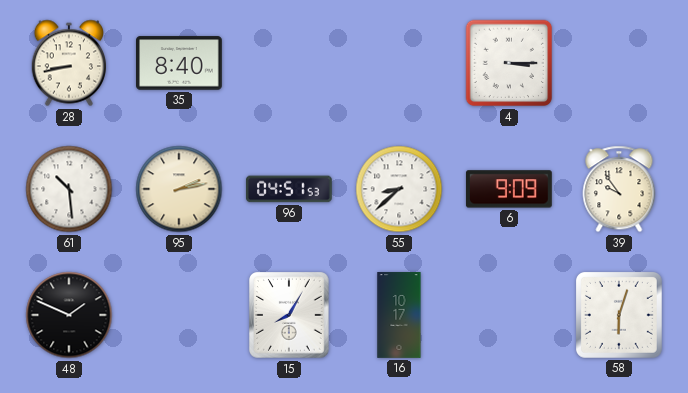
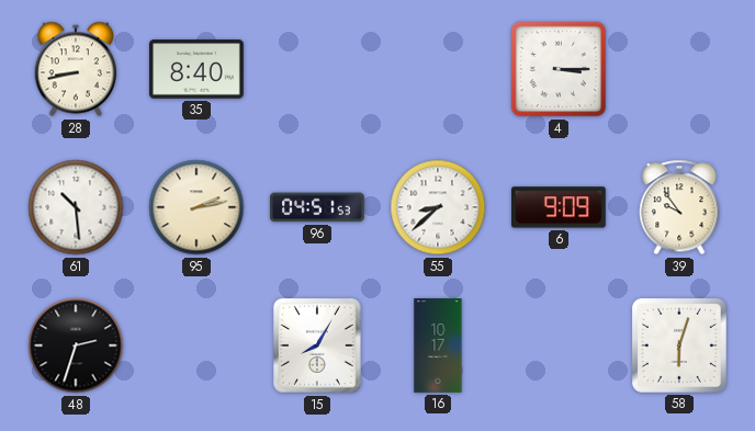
48: 1:49 -> 2:33
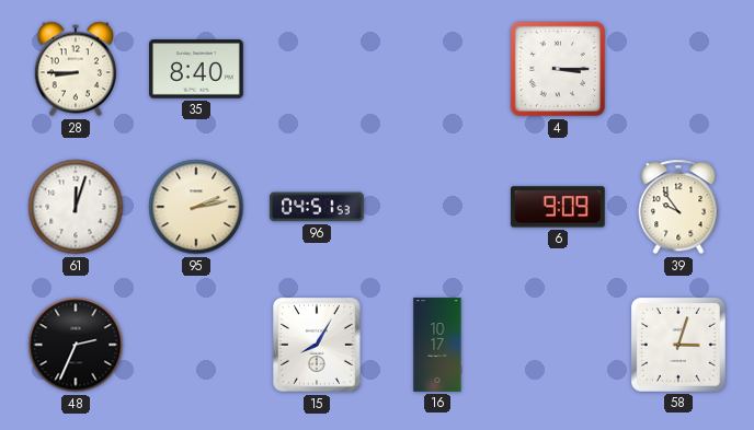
28: 8:43 -> 8:45
61: 10:29 -> 12:03
55: 8:38 -> none
48: 2:33 -> 2:34
58: 6:03 -> 3:03
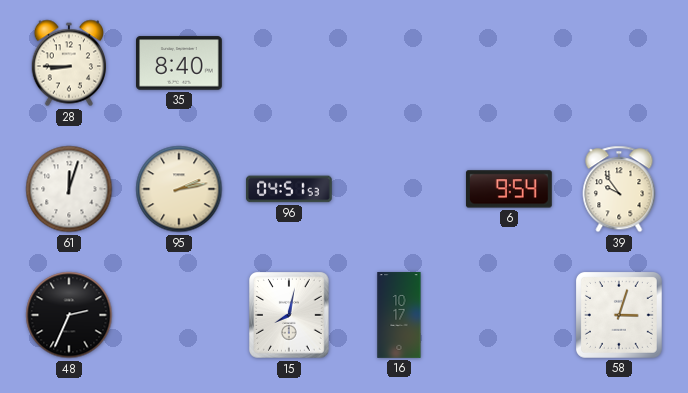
4: 3:15 -> none
6: 9:09 -> 9:54
15: 8:05 -> 8:02
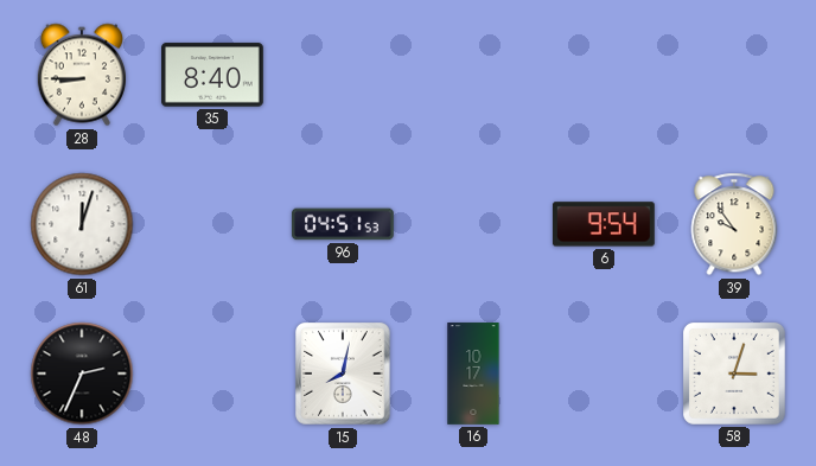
95: 2:13 -> none
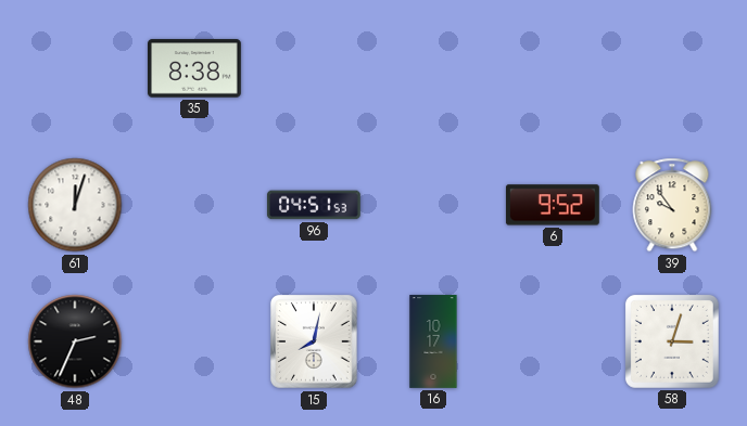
28: 8:45 -> none
35: 8:40 -> 8:38
6: 9:54 -> 9:52
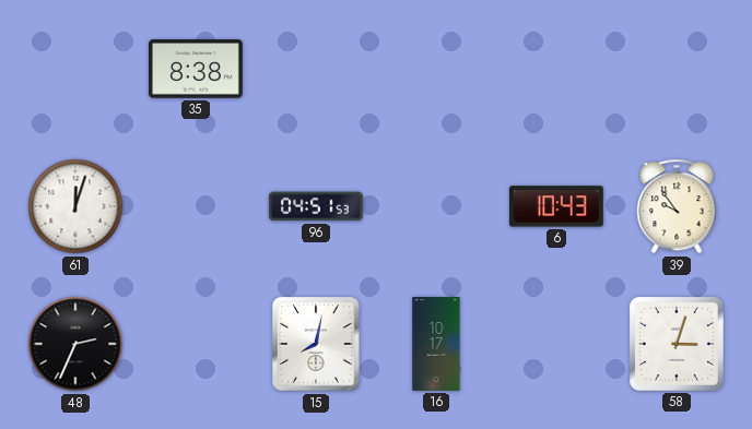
6: 9:52 -> 10:43
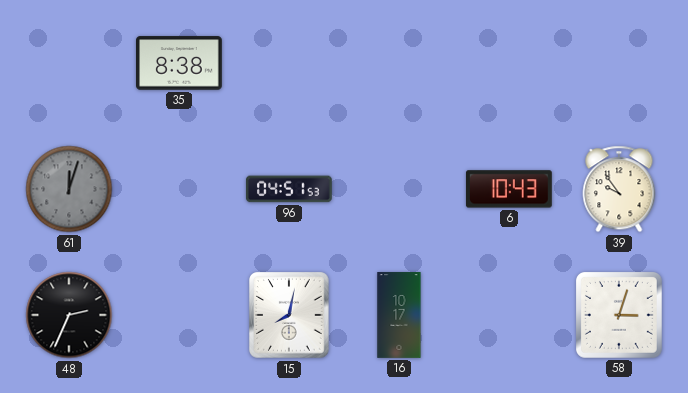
61 dial: white -> grey
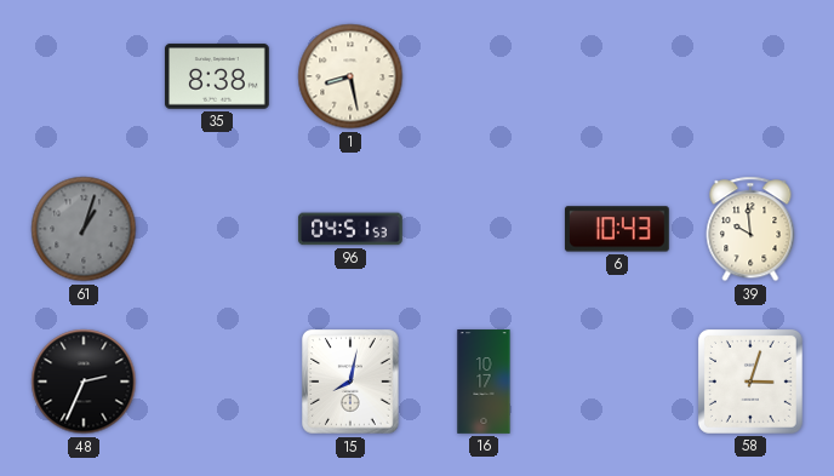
1: none -> 8:28
61: 12:03 -> 1:03
39: 9:54 -> 9:59
